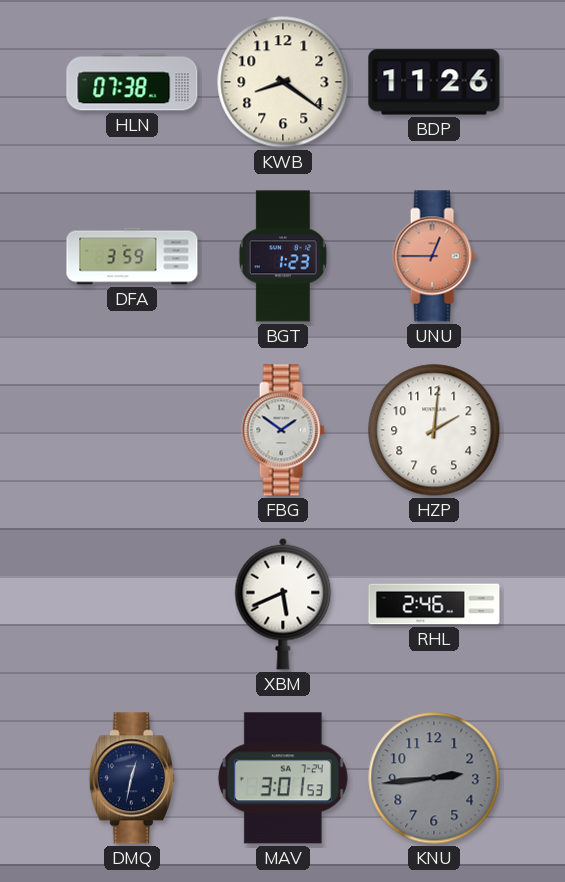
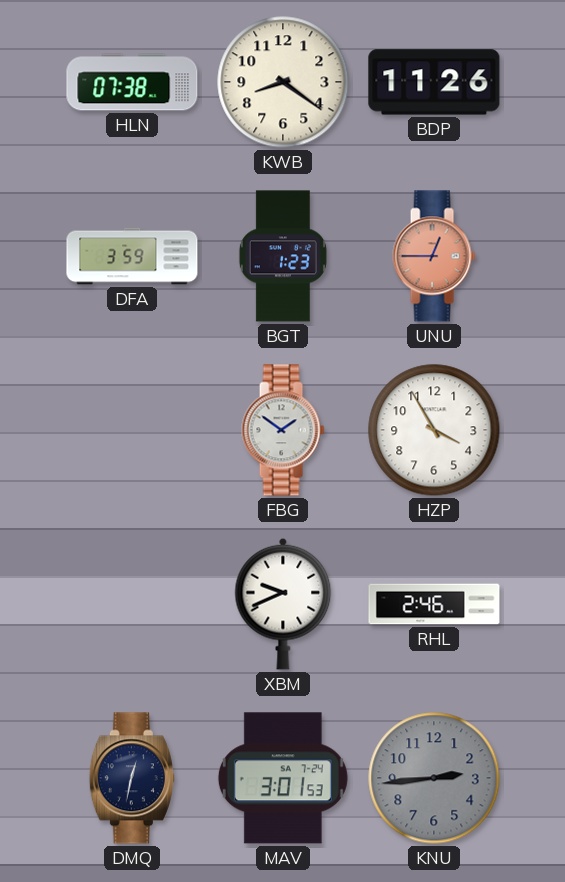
HZP: 2:01 -> 3:55
XBM: 5:41 -> 9:41
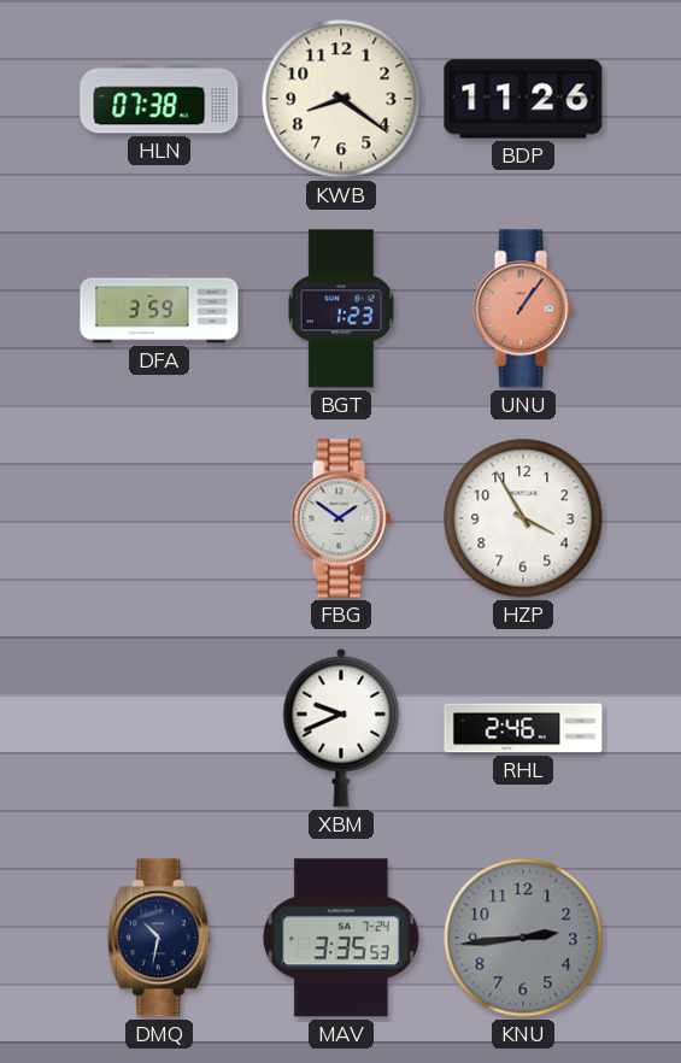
UNU: 12:45 -> 1:06
DMQ: 12:32 -> 10:32
MAV: 3:01 -> 3:35
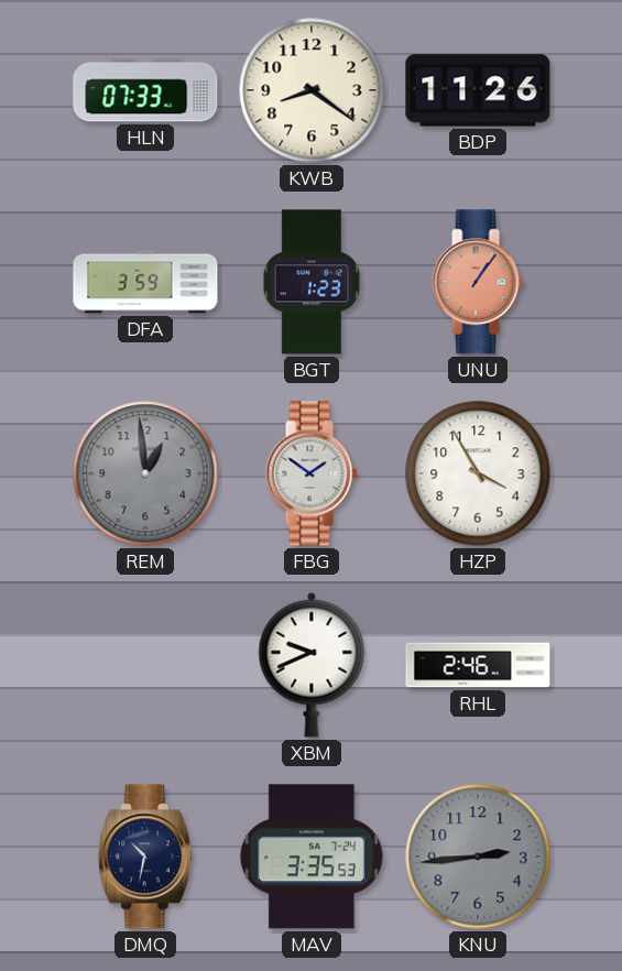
HLN: 07:38 -> 07:33
REM: none -> 12:59
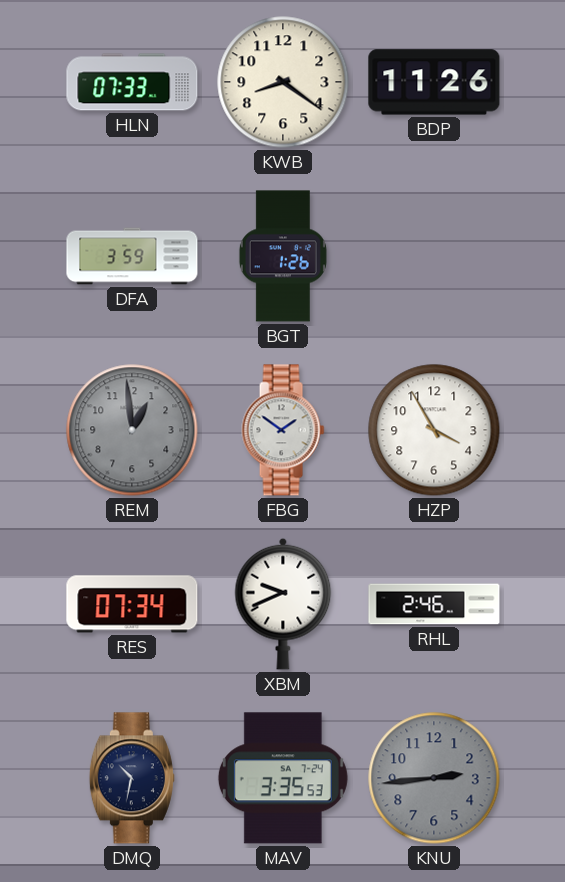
BGT: 1:23 -> 1:26
UNU: 1:06 -> none
RES: none -> 07:34
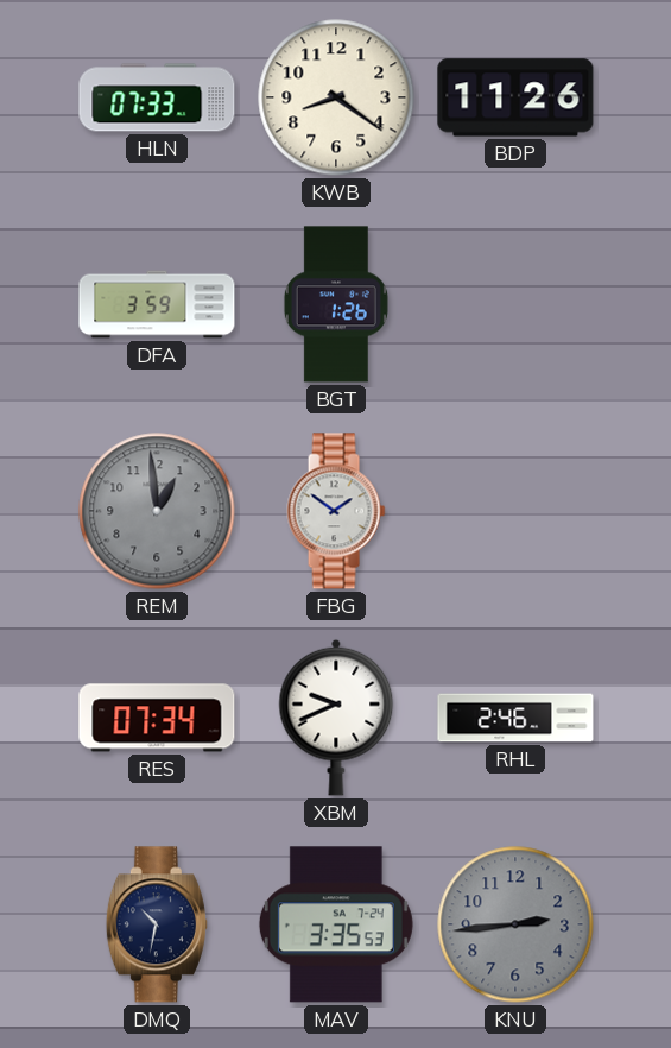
HZP: 3:55 -> none
